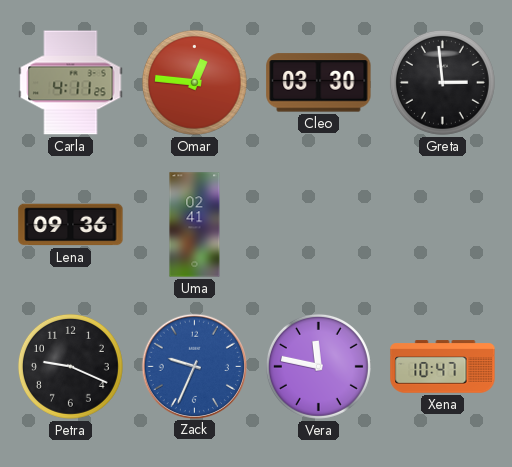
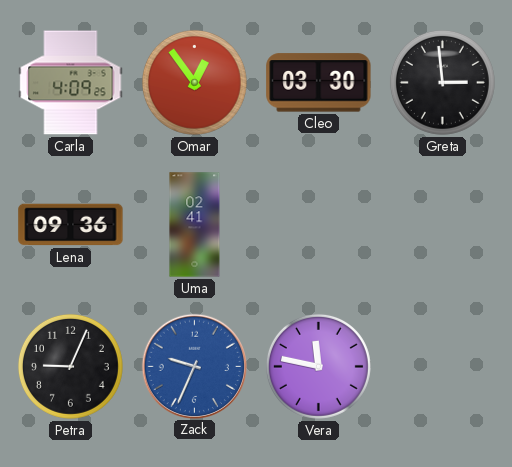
Carla: 4:11 -> 4:09
Omar: 12:46 -> 12:54
Petra: 9:19 -> 9:04
Xena: 10:47 -> none
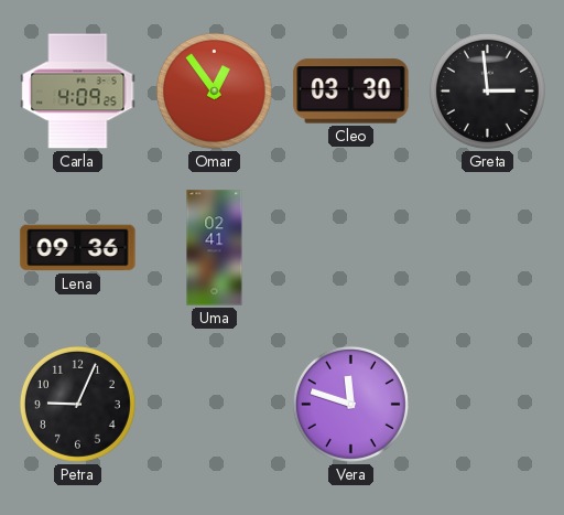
Zack: 9:34 -> none
Vera: 11:47 -> 11:48
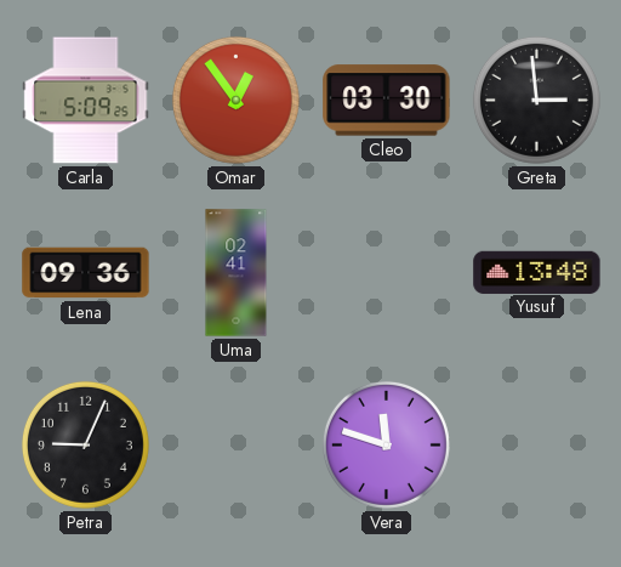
Carla: 4:09 -> 5:09
Yusuf: none -> 13:48
